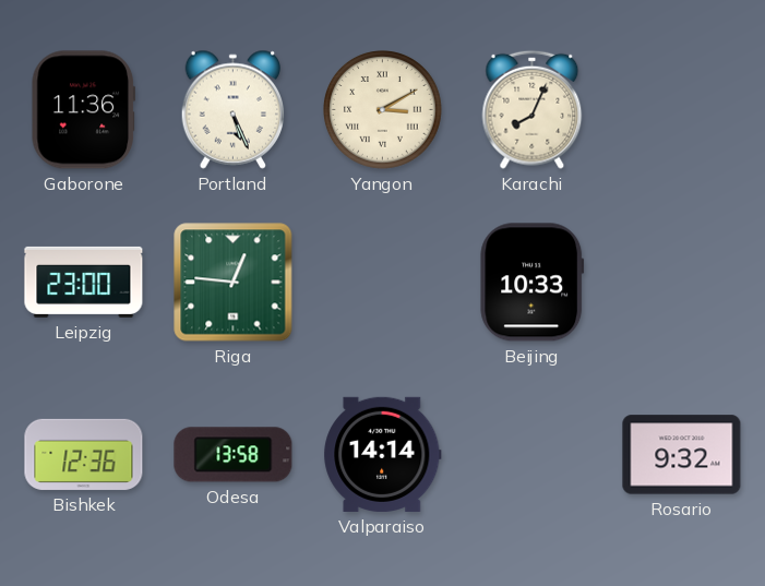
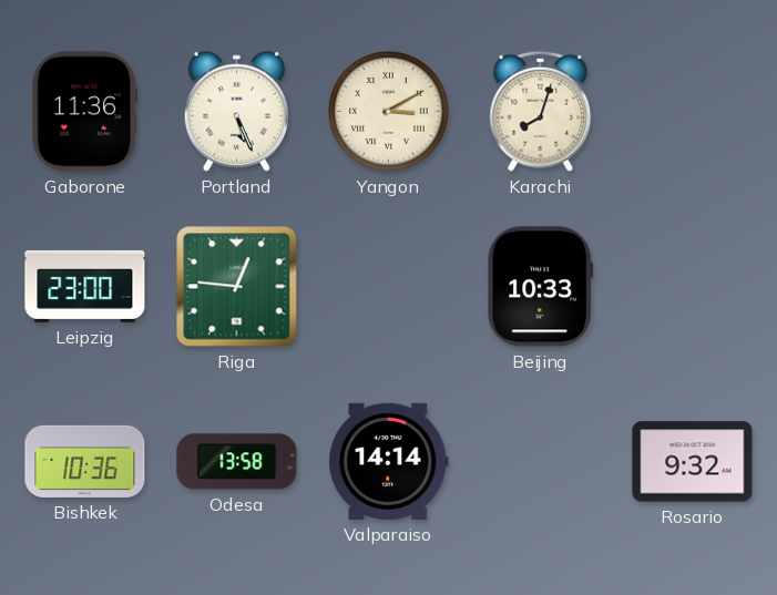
Karachi: 8:04 -> 8:03
Bishkek: 12:36 -> 10:36
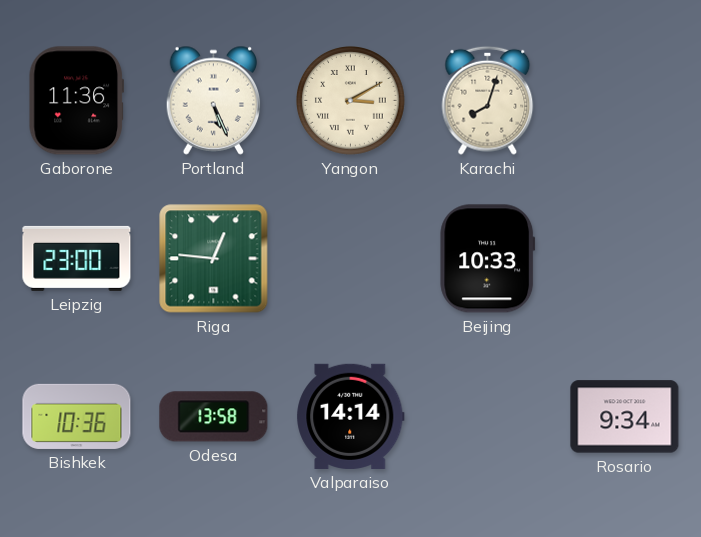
Rosario: 9:32 -> 9:34
